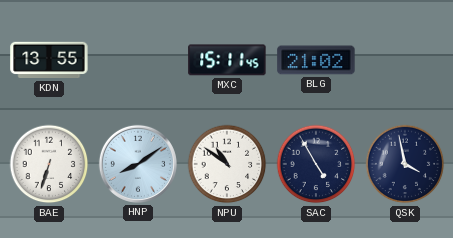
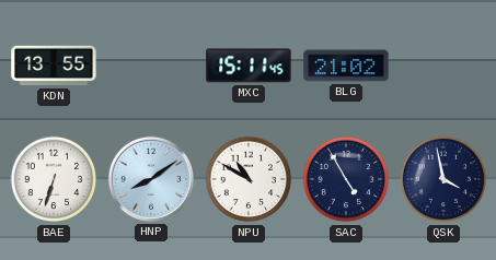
NPU: 10:51 -> 10:50
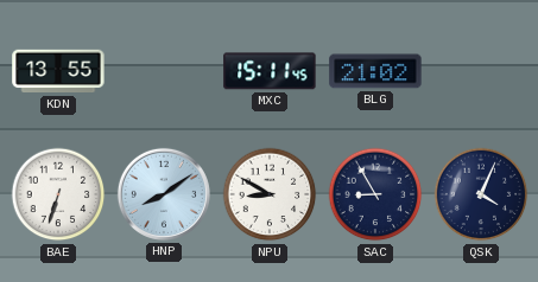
NPU: 10:50 -> 8:50
SAC: 4:55 -> 8:55
QSK: 3:58 -> 4:04
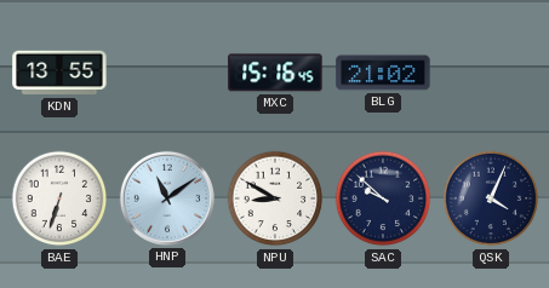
MXC: 15:11 -> 15:16
HNP: 8:09 -> 11:09
SAC: 8:55 -> 9:52
